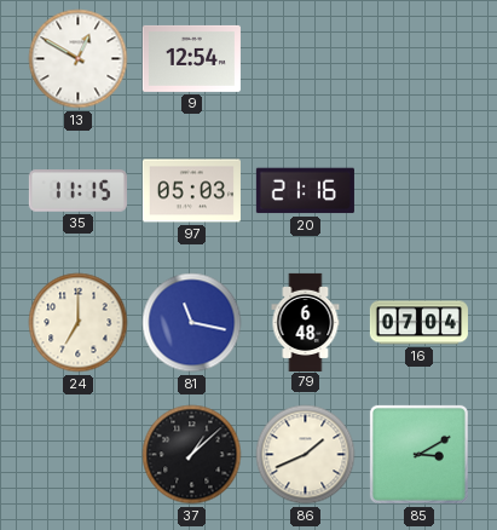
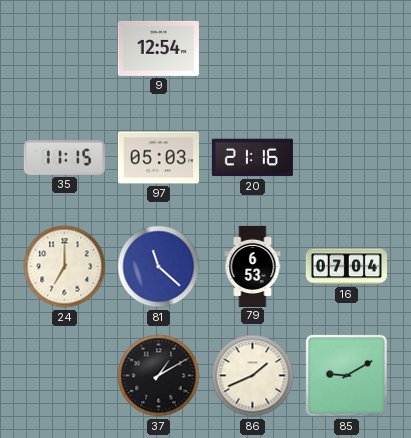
13: 12:50 -> none
81: 11:17 -> 11:22
79: 6:48 -> 6:53
37: 1:08 -> 1:10
85: 3:10 -> 9:10
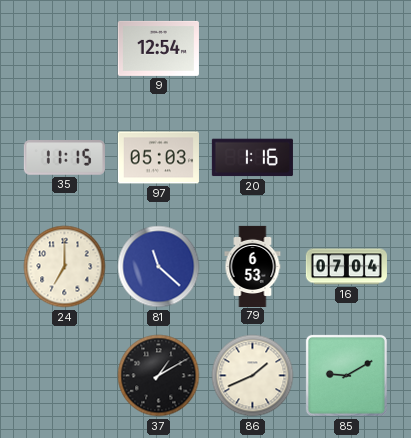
20: 21:16 -> 1:16
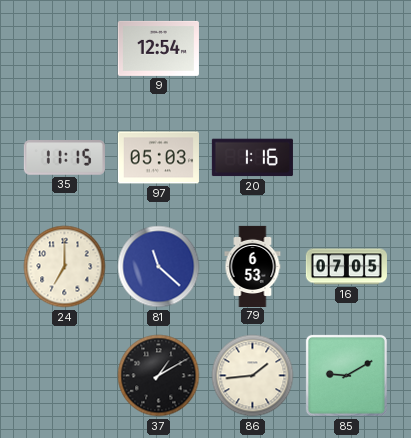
16: 07:04 -> 07:05
86: 1:41 -> 1:44
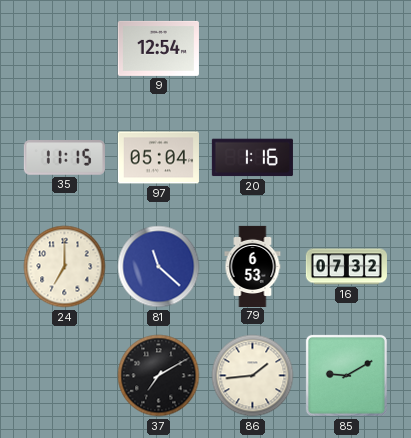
97: 05:03 -> 05:04
16: 07:05 -> 07:32
37: 1:10 -> 7:10
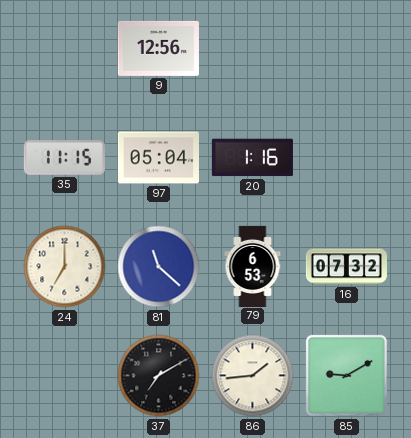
9: 12:54 -> 12:56
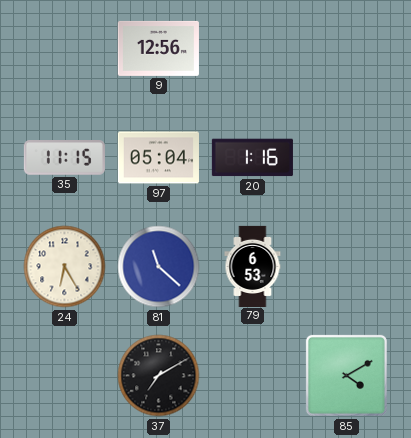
24: 7:00 -> 6:25
16: 07:32 -> none
86: 1:44 -> none
85: 9:10 -> 4:10
